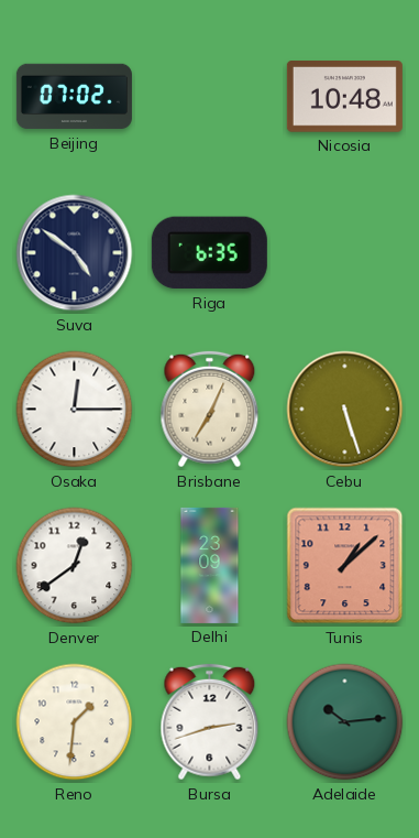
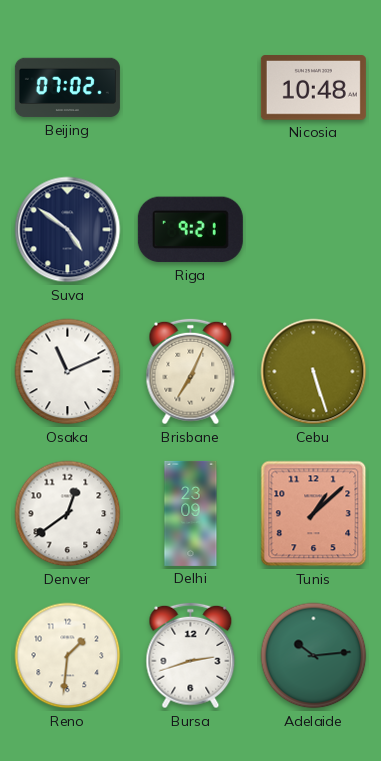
Riga: 6:35 -> 9:21
Osaka: 12:15 -> 11:11
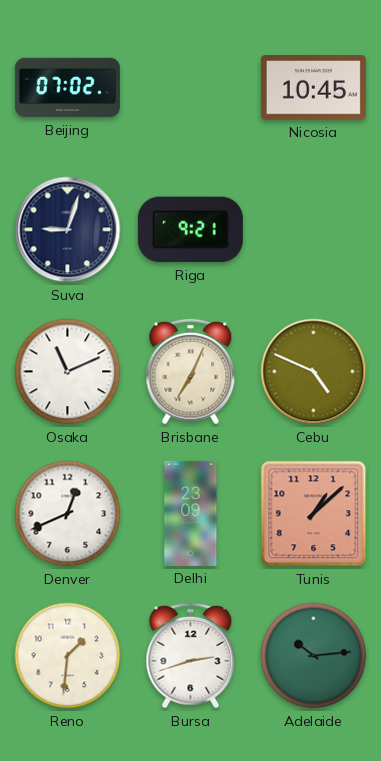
Nicosia: 10:48 -> 10:45
Suva: 4:51 -> 9:03
Cebu: 5:27 -> 4:49
Denver: 12:39 -> 12:41
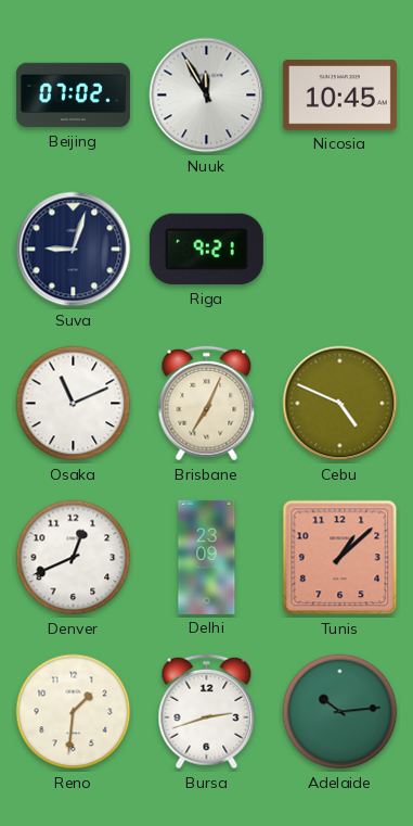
Nuuk: none -> 11:55
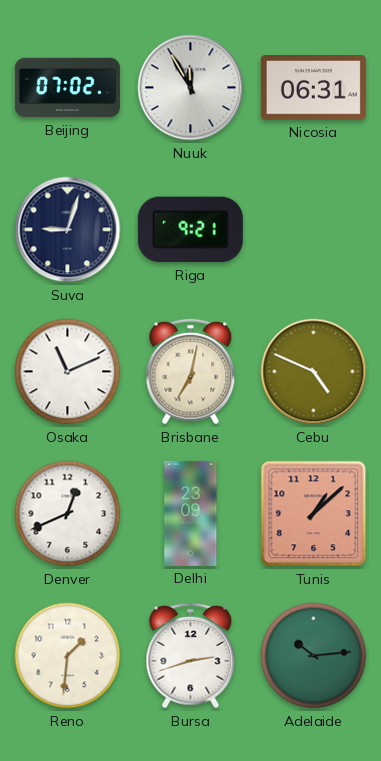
Nicosia: 10:45 -> 06:31
Brisbane: 7:04 -> 7:02
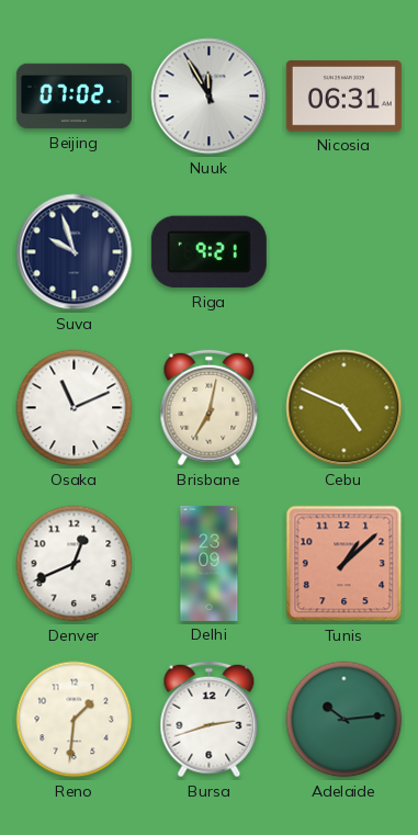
Suva: 9:03 -> 9:57
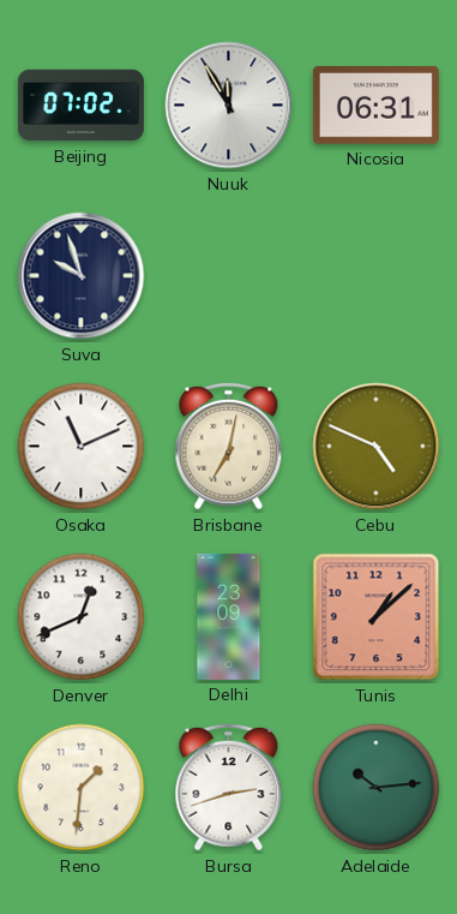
Riga: 9:21 -> none
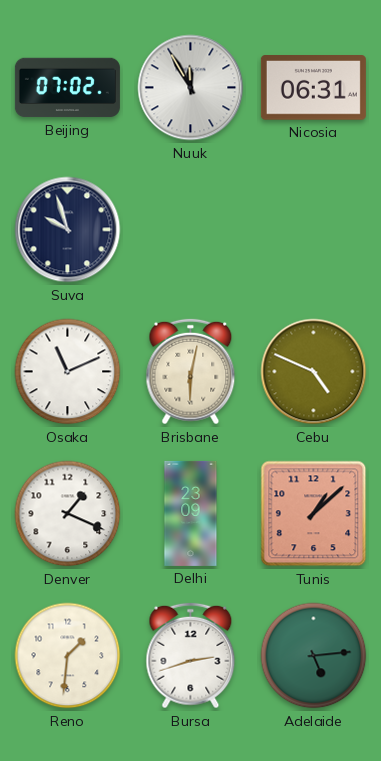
Brisbane: 7:02 -> 6:02
Denver: 12:41 -> 1:19
Adelaide: 10:14 -> 5:14
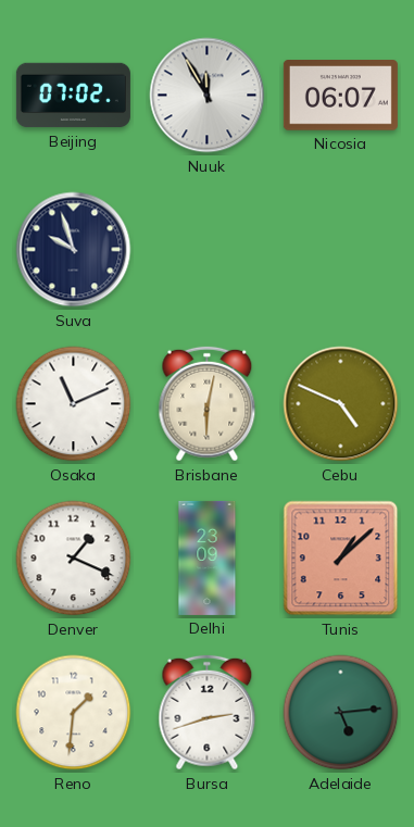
Nicosia: 06:31 -> 06:07
